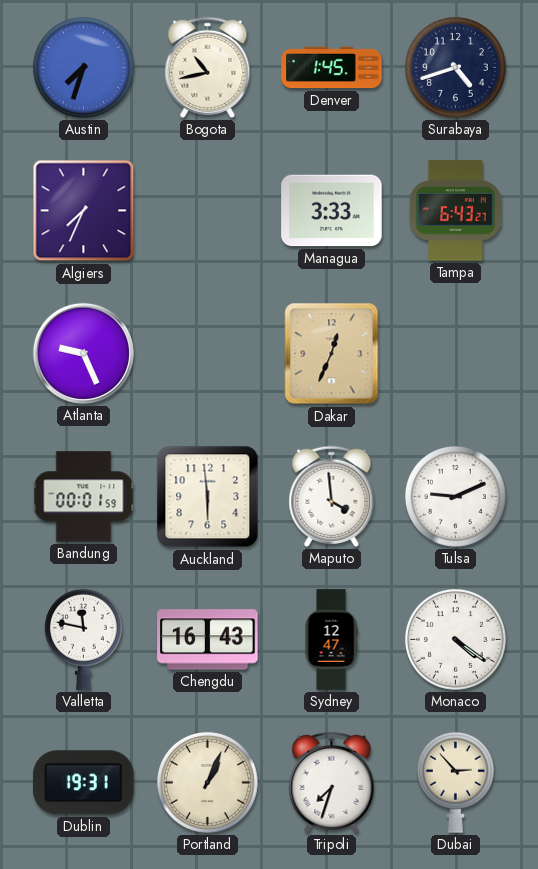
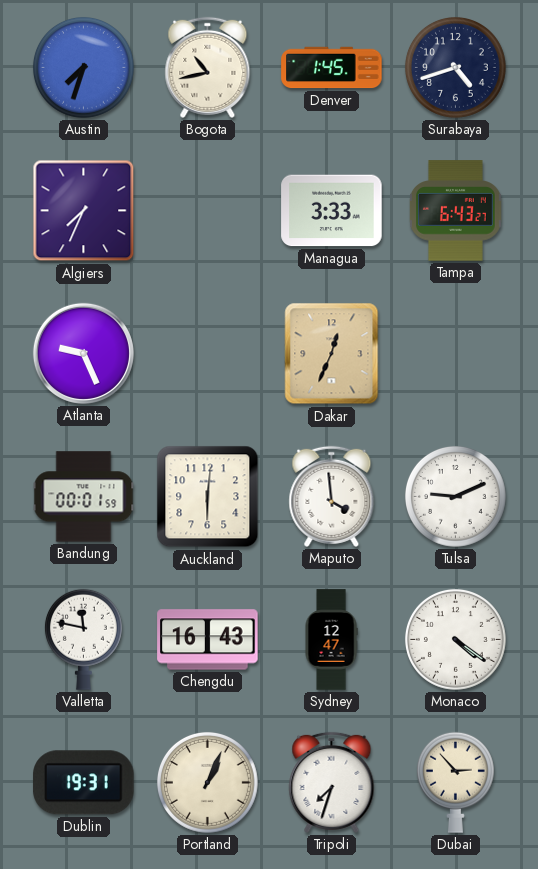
Auckland: 5:59 -> 6:01
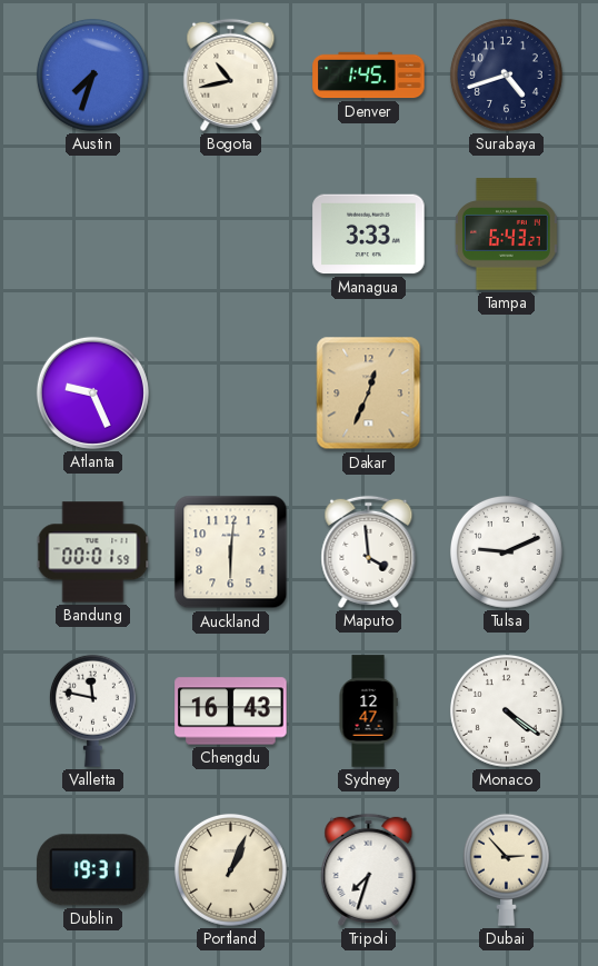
Algiers: 7:34 -> none
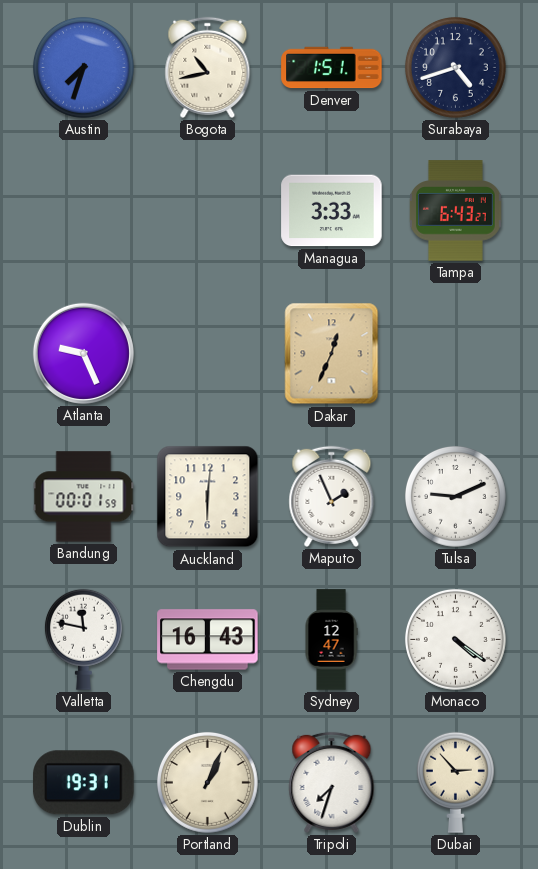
Denver: 1:45 -> 1:51
Maputo: 3:59 -> 1:56
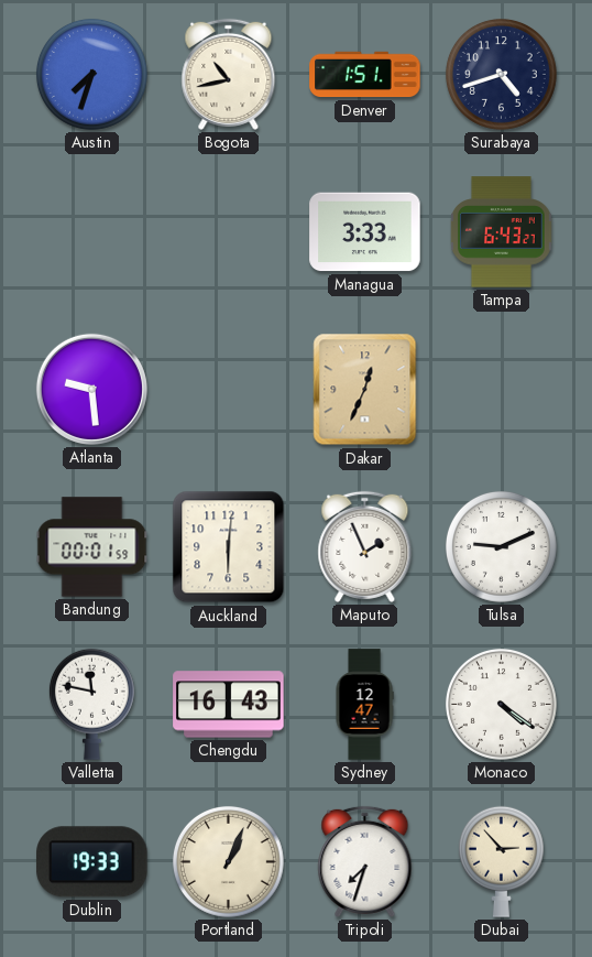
Atlanta: 9:26 -> 9:29
Dublin: 19:31 -> 19:33
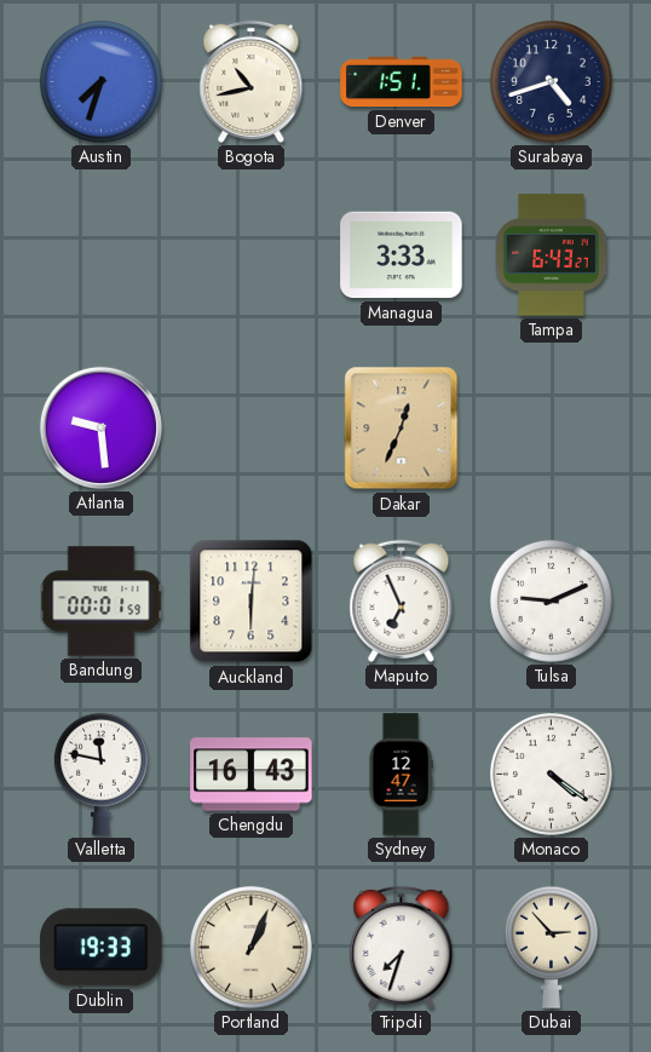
Maputo: 1:56 -> 6:56
